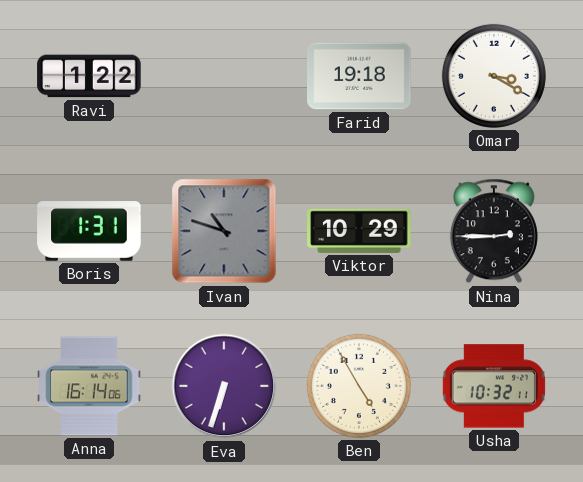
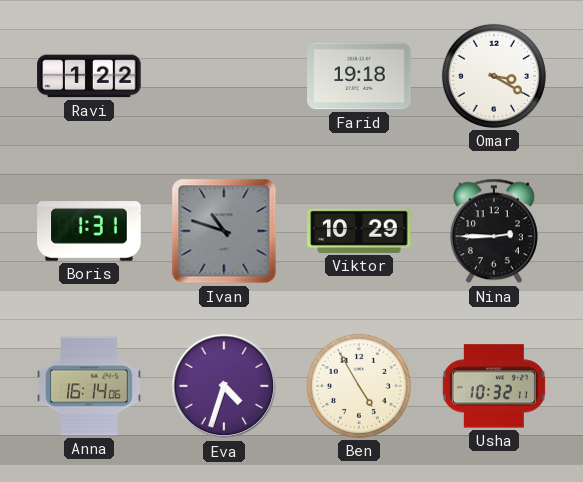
Eva: 6:33 -> 4:33
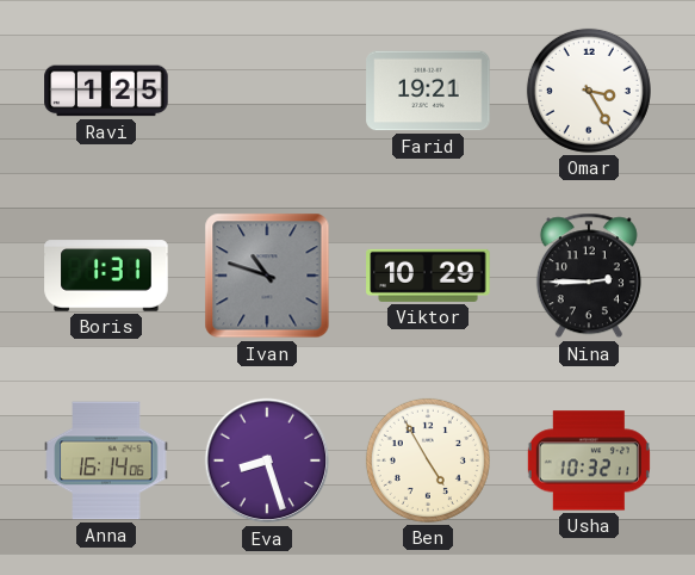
Ravi: 1:22 -> 1:25
Farid: 19:18 -> 19:21
Omar: 3:20 -> 3:25
Eva: 4:33 -> 8:27
